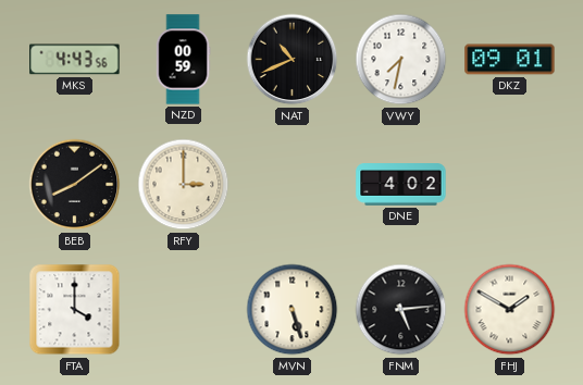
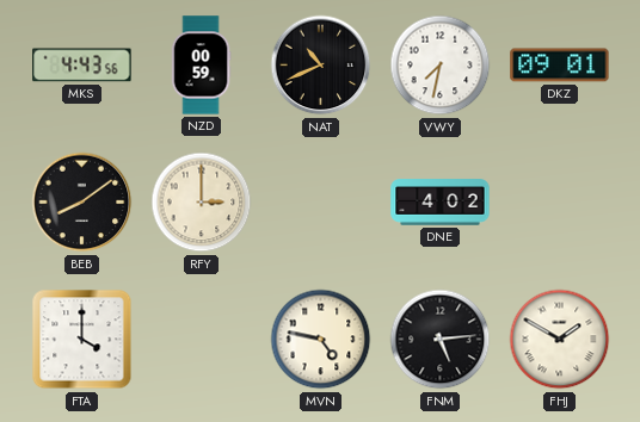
MVN: 5:27 -> 4:47
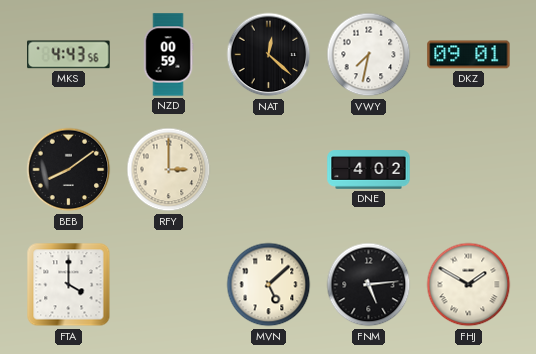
NAT: 10:41 -> 12:22
MVN: 4:47 -> 5:08
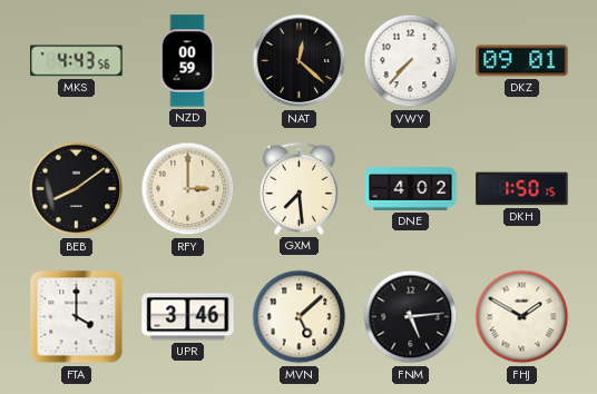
VWY: 7:32 -> 7:37
GXM: none -> 7:29
DKH: none -> 1:50
UPR: none -> 3:46
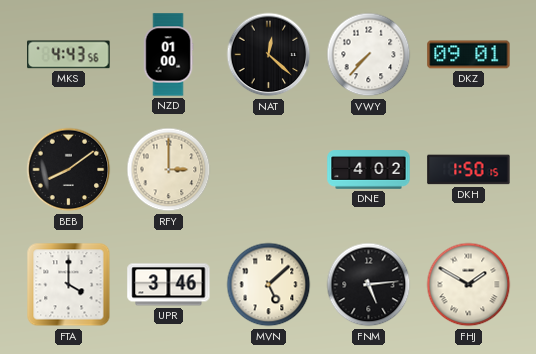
NZD: 00:59 -> 01:00
GXM: 7:29 -> none
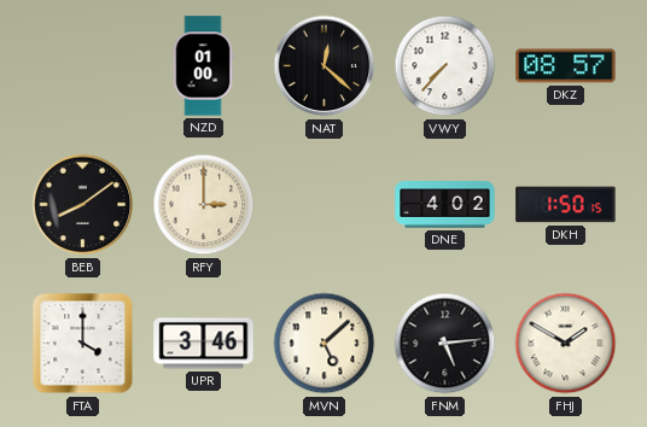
MKS: 4:43 -> none
DKZ: 09:01 -> 08:57
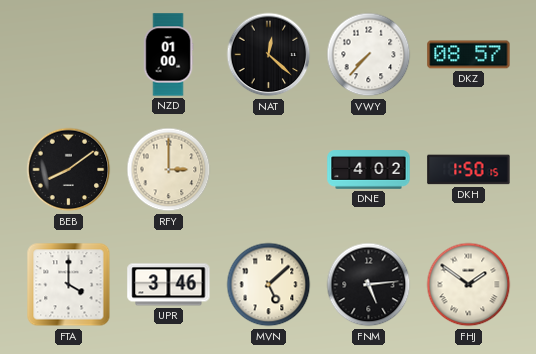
FHJ: 1:50 -> 1:51
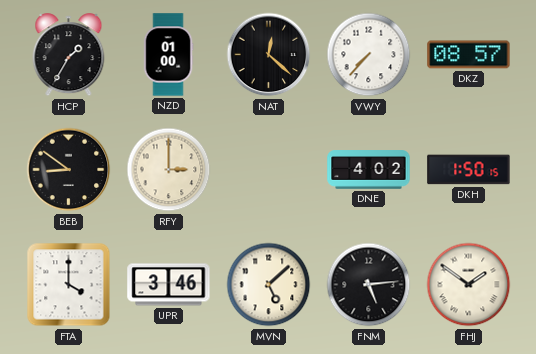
HCP: none -> 1:35
BEB: 8:09 -> 8:51
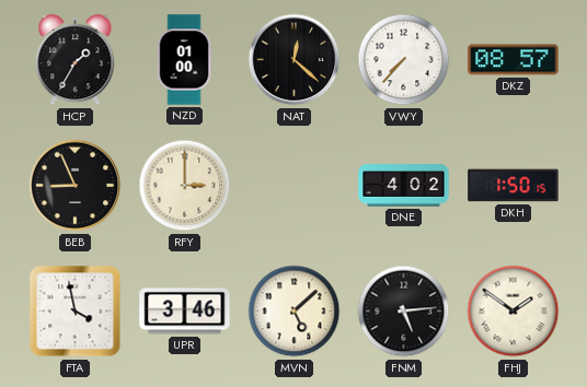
BEB: 8:51 -> 8:56
FTA: 4:00 -> 3:58
